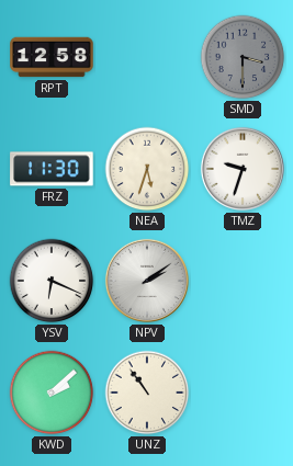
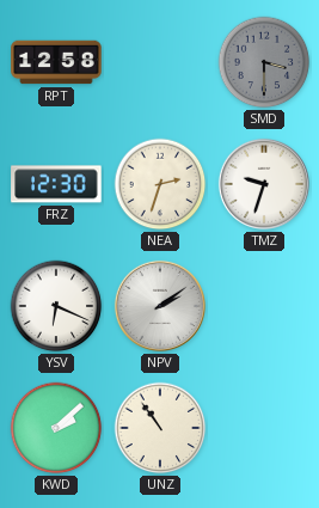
FRZ: 11:30 -> 12:30
NEA: 5:33 -> 2:33
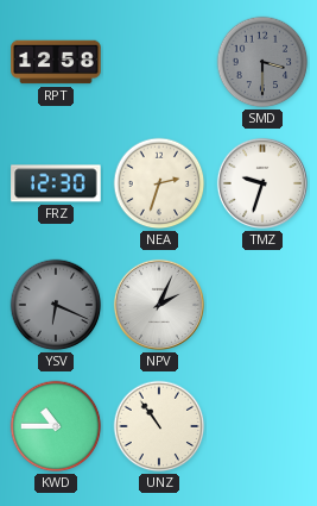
YSV dial: white -> grey
NPV: 2:09 -> 2:04
KWD: 2:08 -> 10:45
